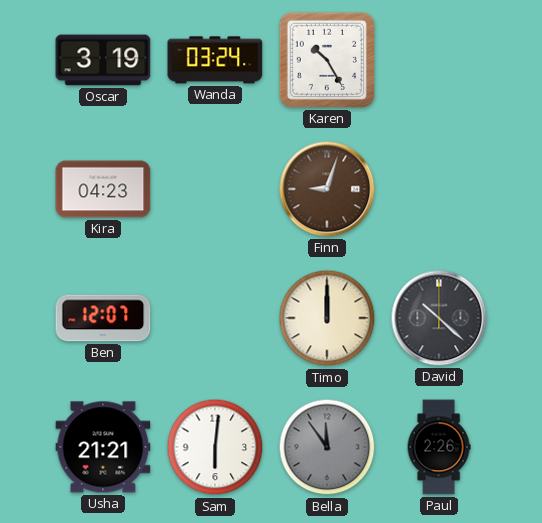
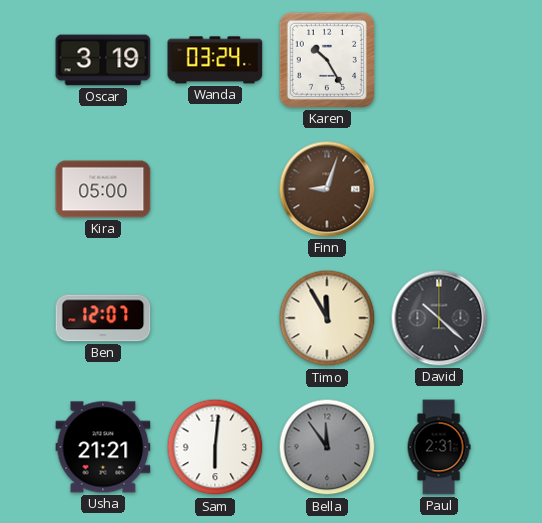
Kira: 04:23 -> 05:00
Timo: 12:00 -> 11:55
Paul: 2:26 -> 2:31
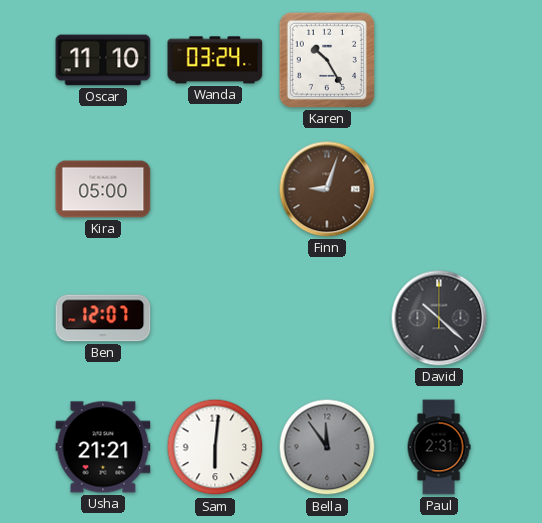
Oscar: 3:19 -> 11:10
Timo: 11:55 -> none
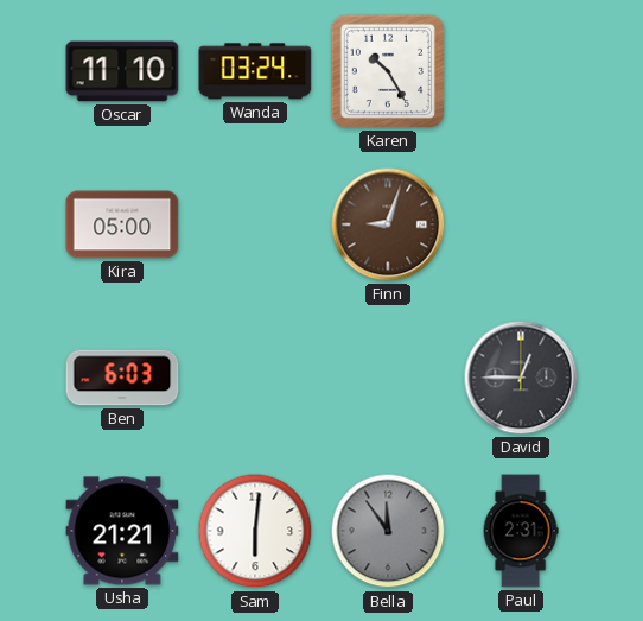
Ben: 12:07 -> 6:03
David: 10:22 -> 12:45
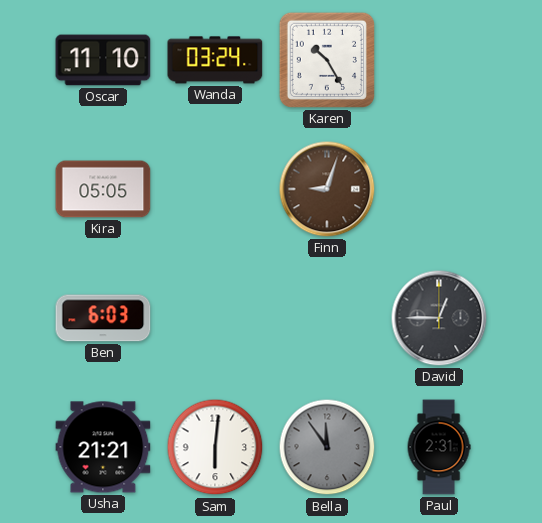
Kira: 05:00 -> 05:05
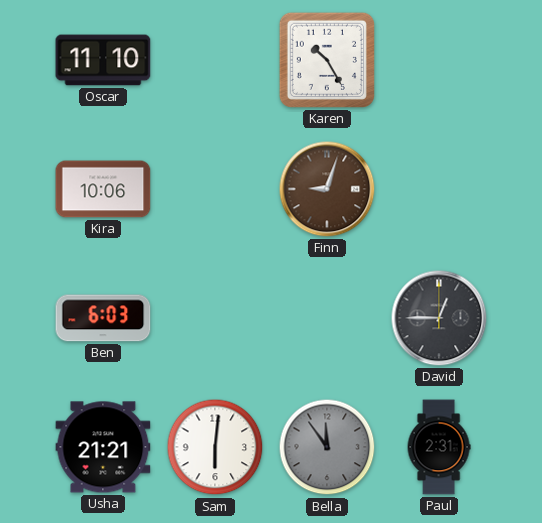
Wanda: 03:24 -> none
Kira: 05:05 -> 10:06
